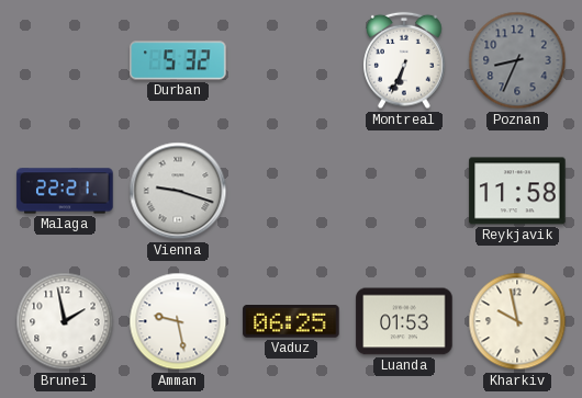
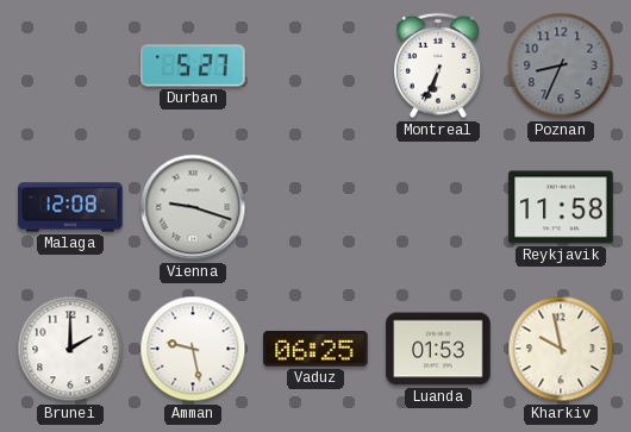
Durban: 5:32 -> 5:27
Malaga: 22:21 -> 12:08
Brunei: 1:58 -> 2:00
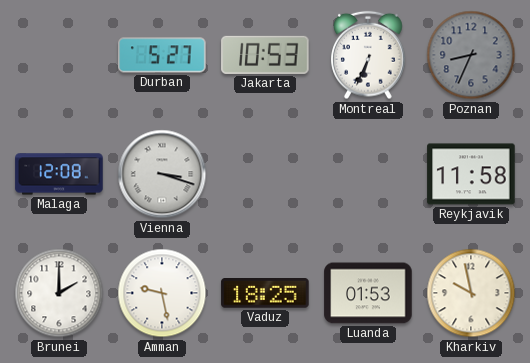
Jakarta: none -> 10:53
Vienna: 9:18 -> 3:18
Vaduz: 06:25 -> 18:25
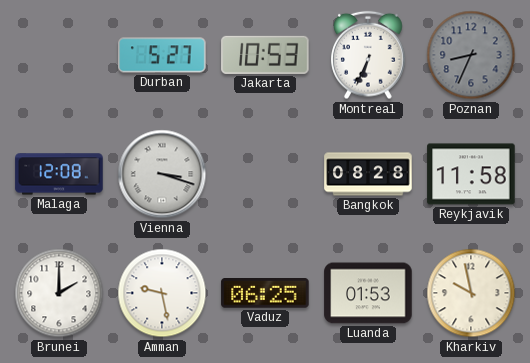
Bangkok: none -> 08:28
Vaduz: 18:25 -> 06:25
